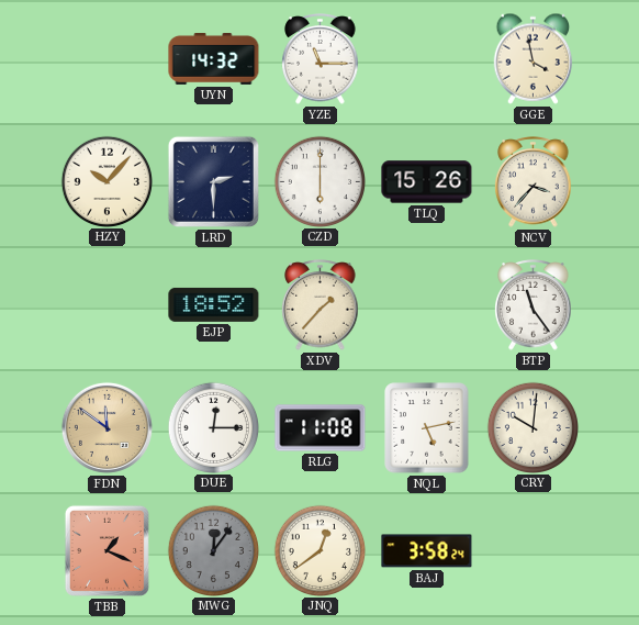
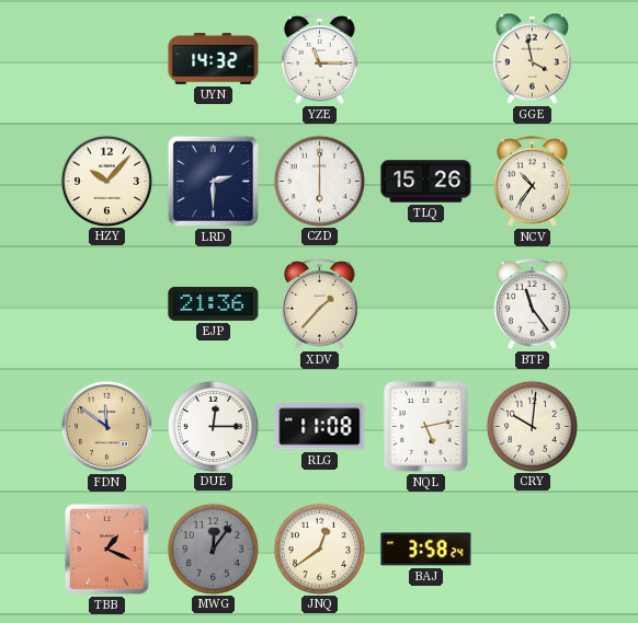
NCV: 3:37 -> 10:36
EJP: 18:52 -> 21:36
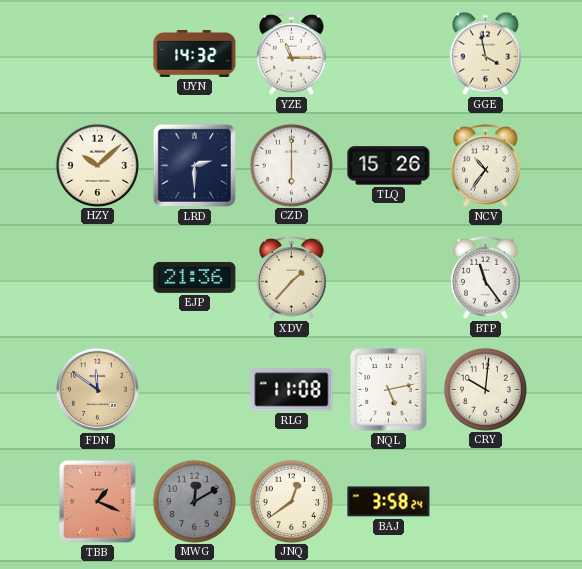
HZY: 10:07 -> 10:08
DUE: 12:15 -> none
MWG: 12:06 -> 12:10
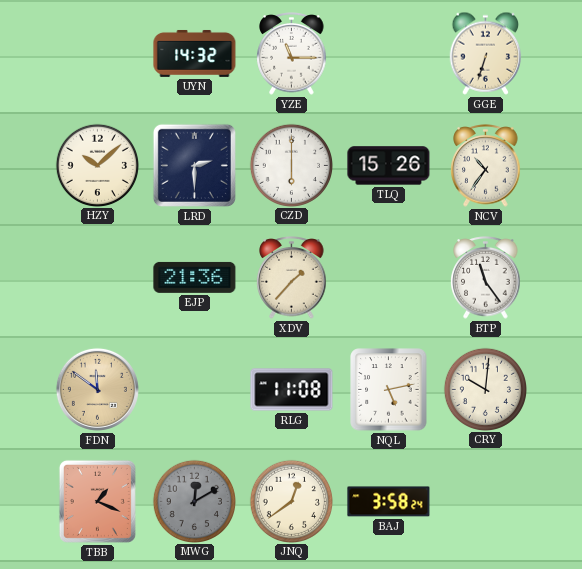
GGE: 3:58 -> 6:33
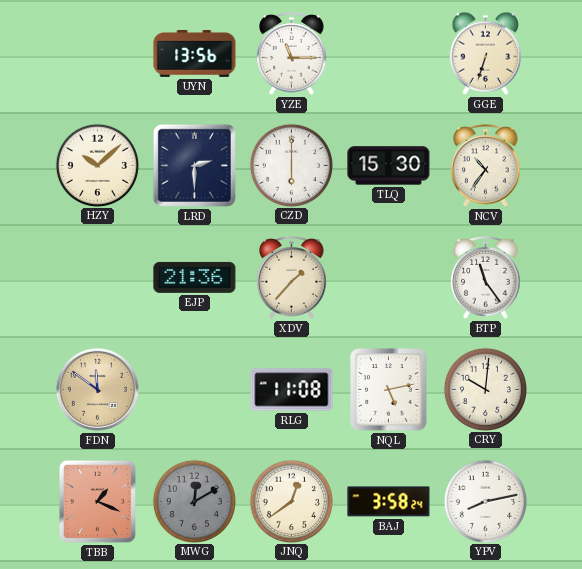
UYN: 14:32 -> 13:56
TLQ: 15:26 -> 15:30
YPV: none -> 8:13
